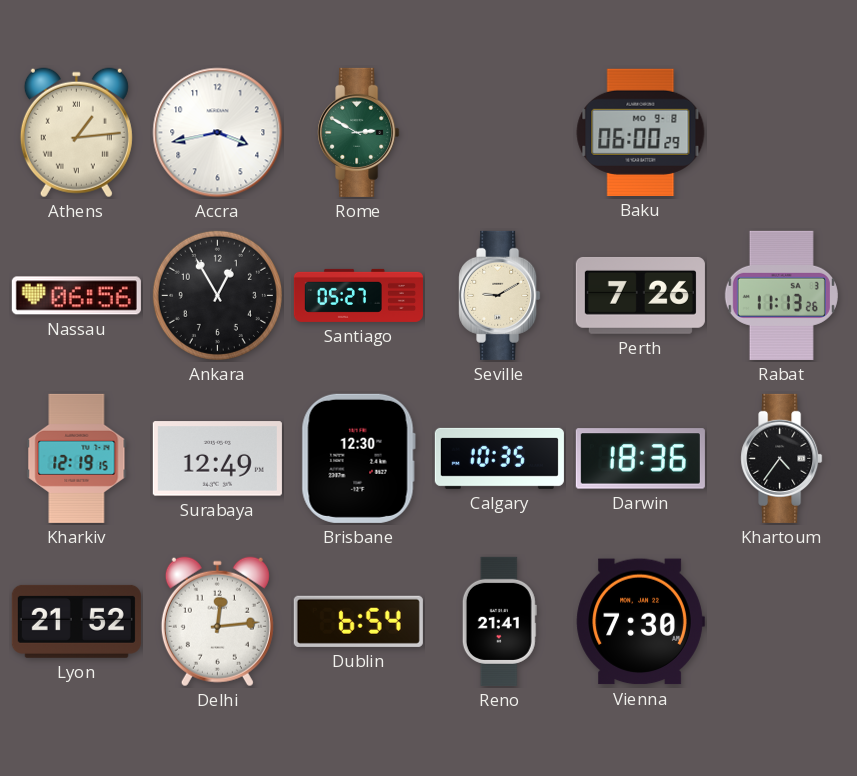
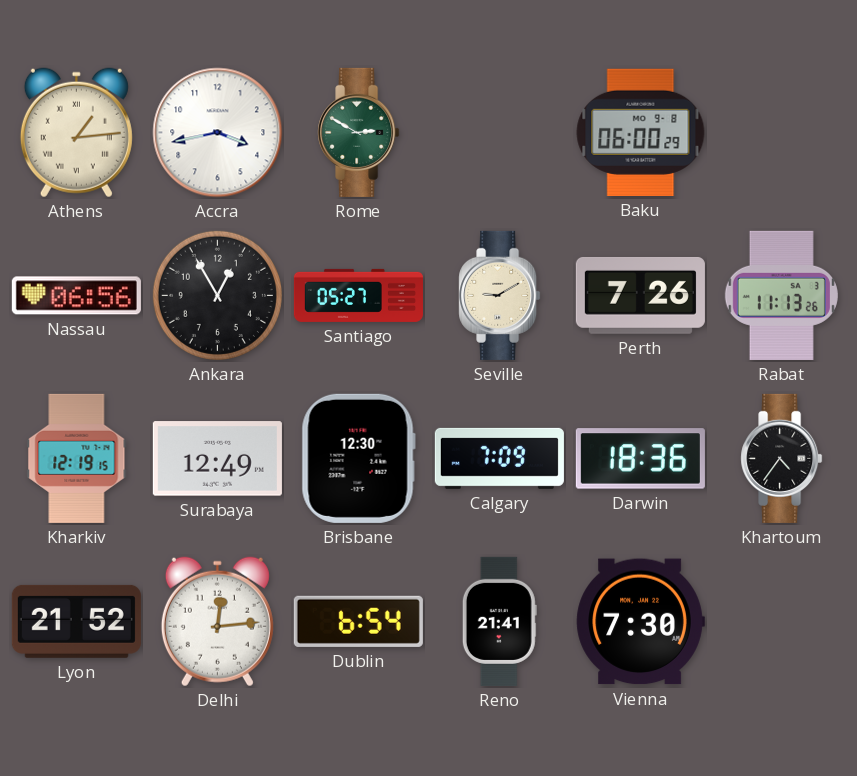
Calgary: 10:35 -> 7:09
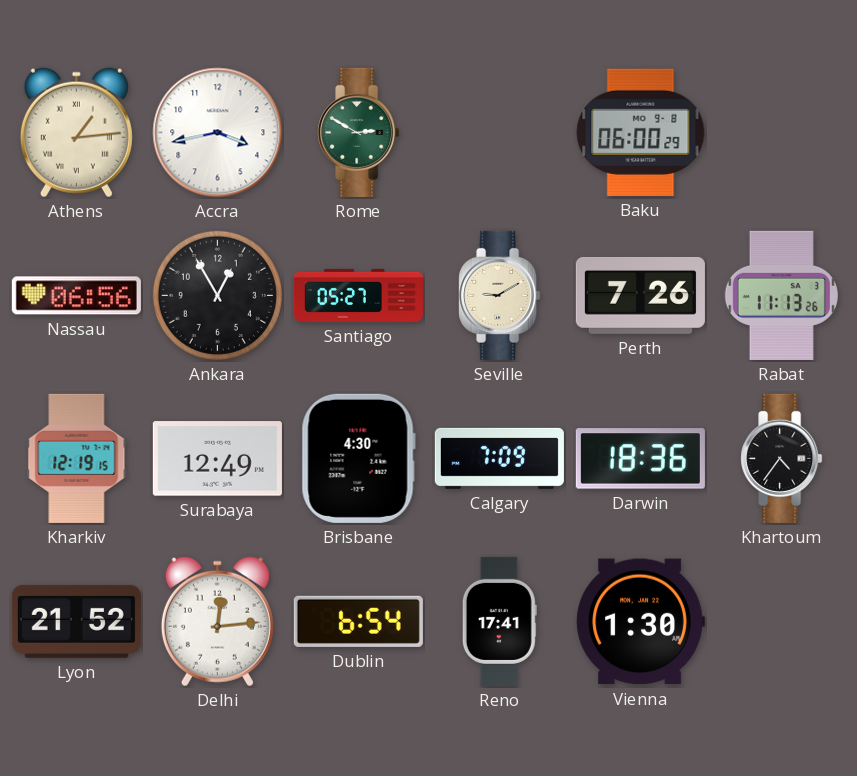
Brisbane: 12:30 -> 4:30
Reno: 21:41 -> 17:41
Vienna: 7:30 -> 1:30
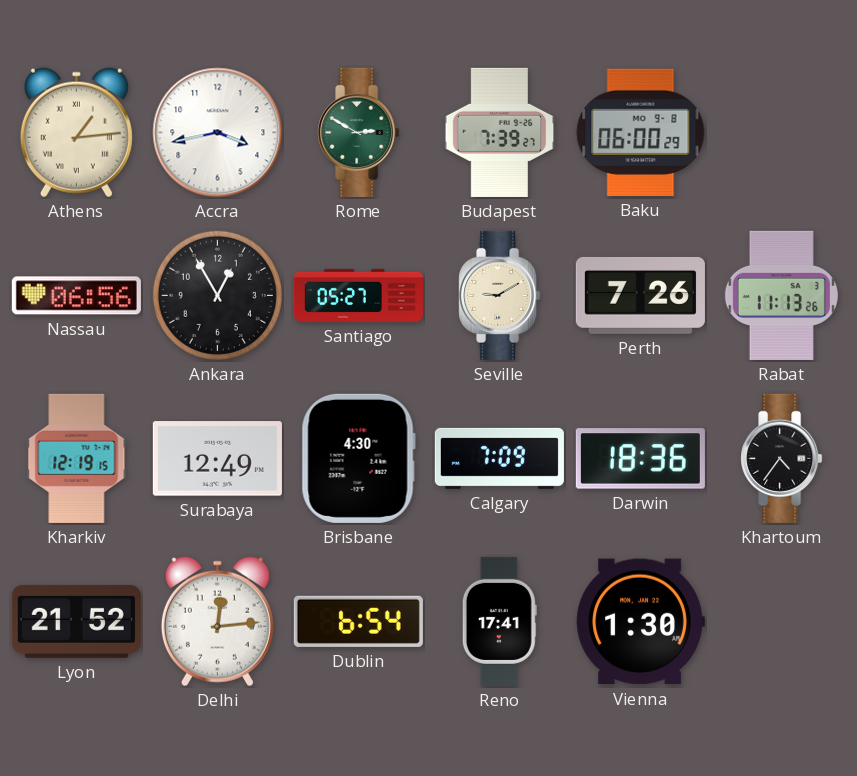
Budapest: none -> 7:39
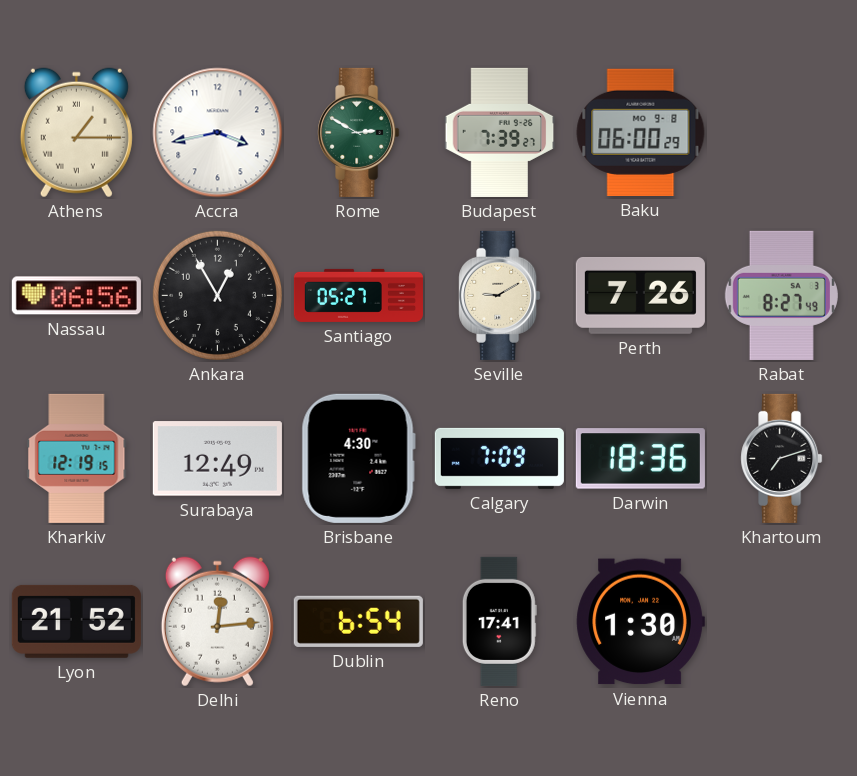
Athens: 1:14 -> 1:15
Rabat: 11:13 -> 8:27
Khartoum: 4:36 -> 7:12
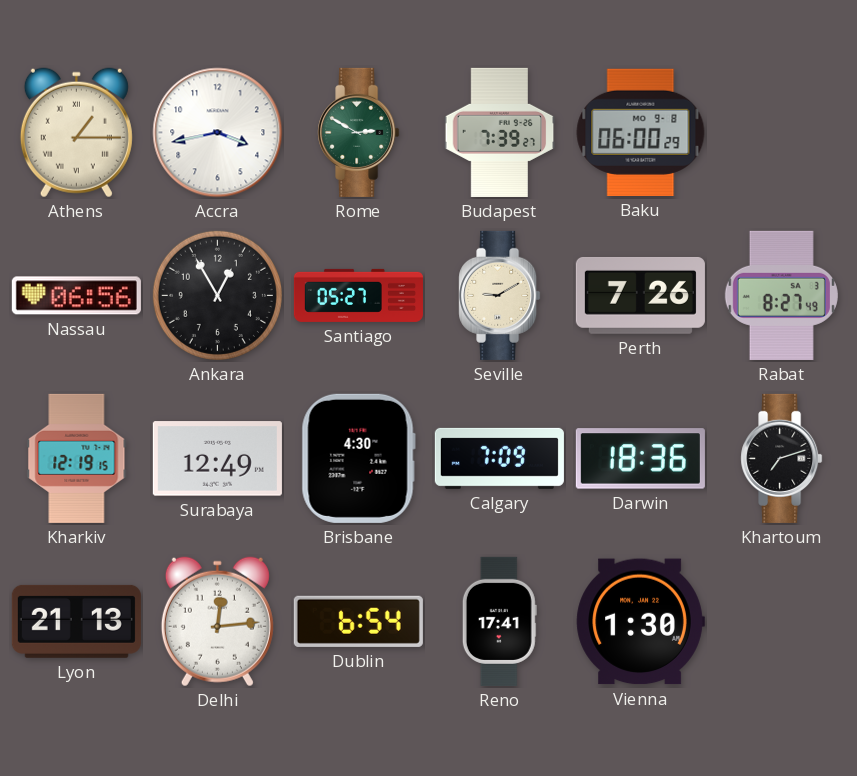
Lyon: 21:52 -> 21:13
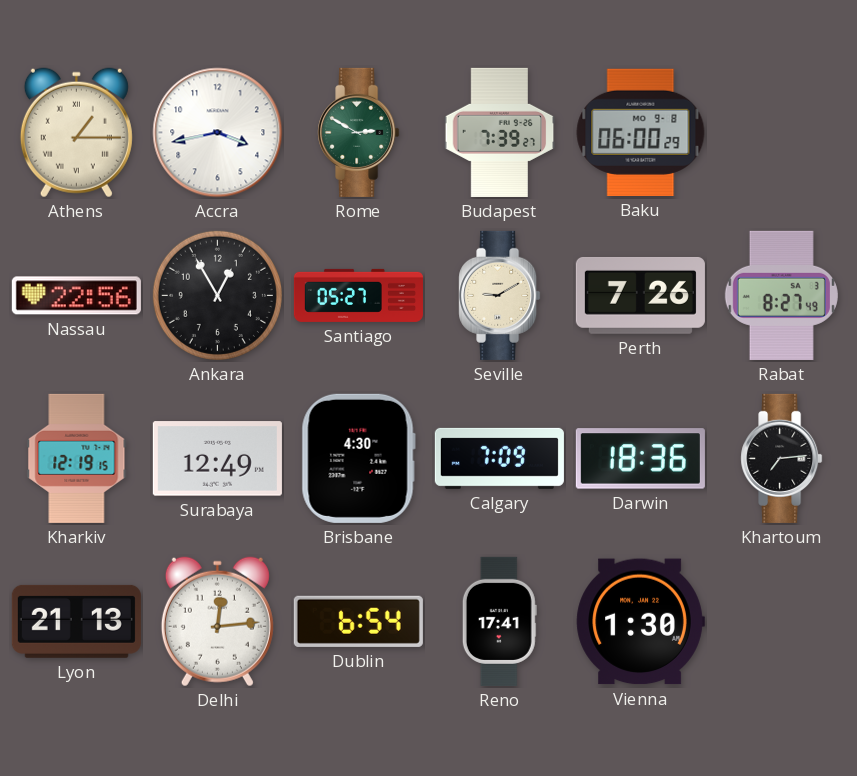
Nassau: 06:56 -> 22:56
Khartoum: 7:12 -> 7:14
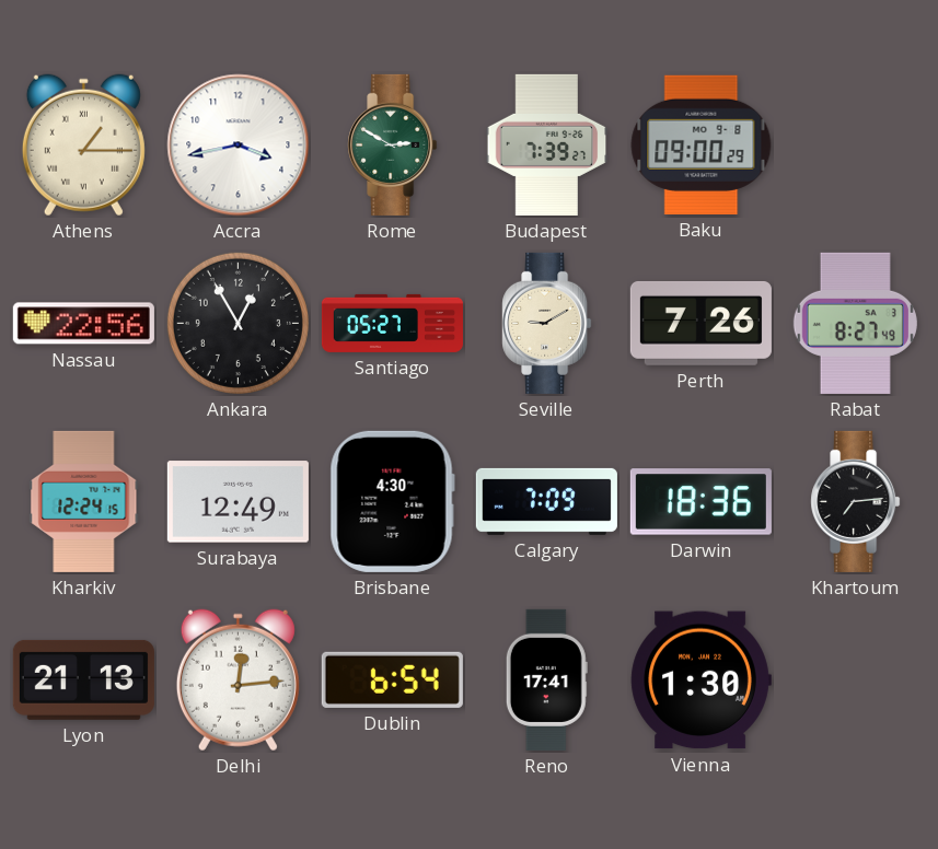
Baku: 06:00 -> 09:00
Kharkiv: 12:19 -> 12:24
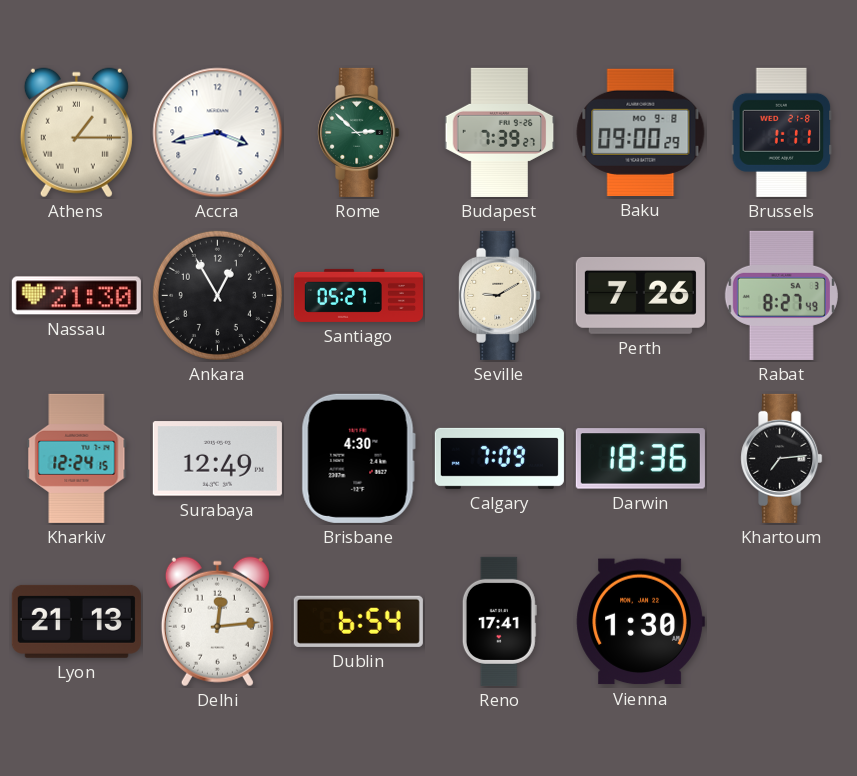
Rome: 2:50 -> 2:52
Brussels: none -> 1:11
Nassau: 22:56 -> 21:30
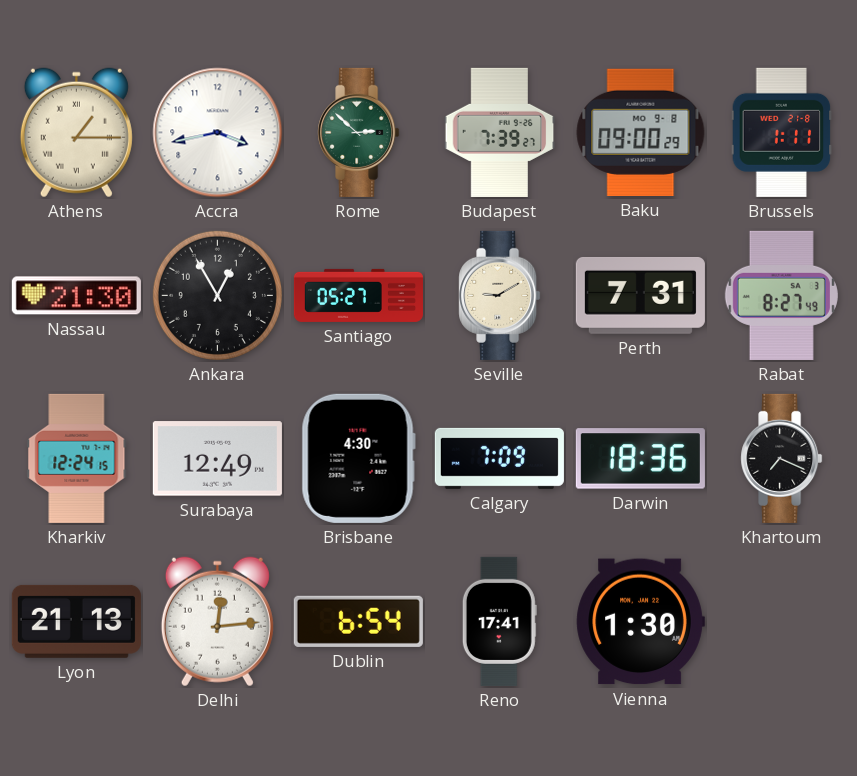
Perth: 7:26 -> 7:31
Khartoum: 7:14 -> 7:19
